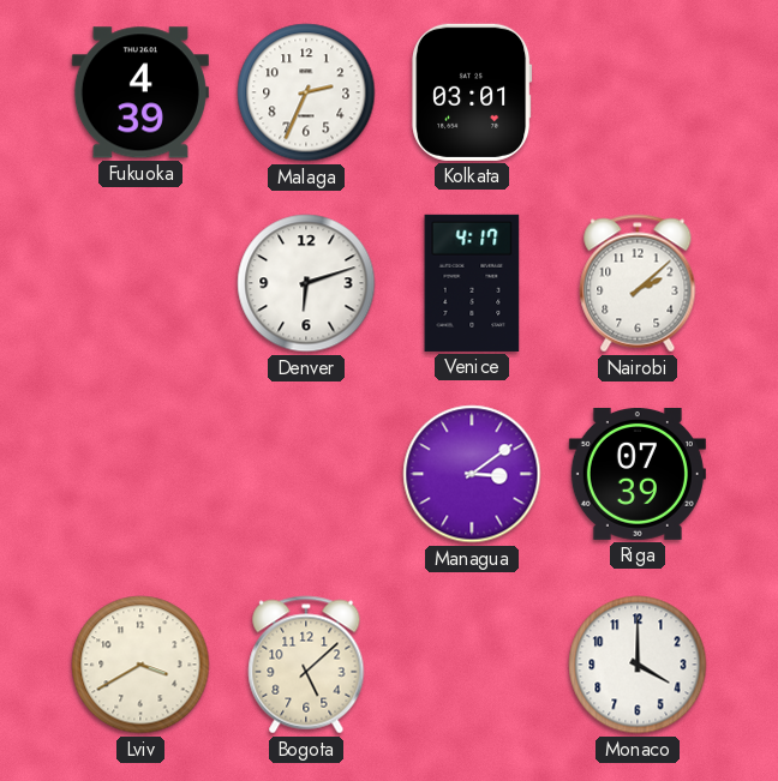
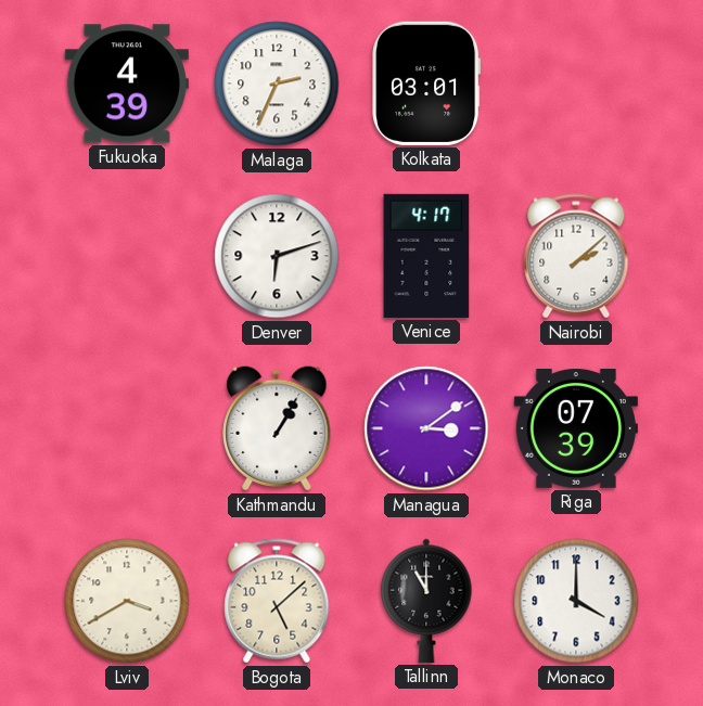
Kathmandu: none -> 1:05
Tallinn: none -> 11:00
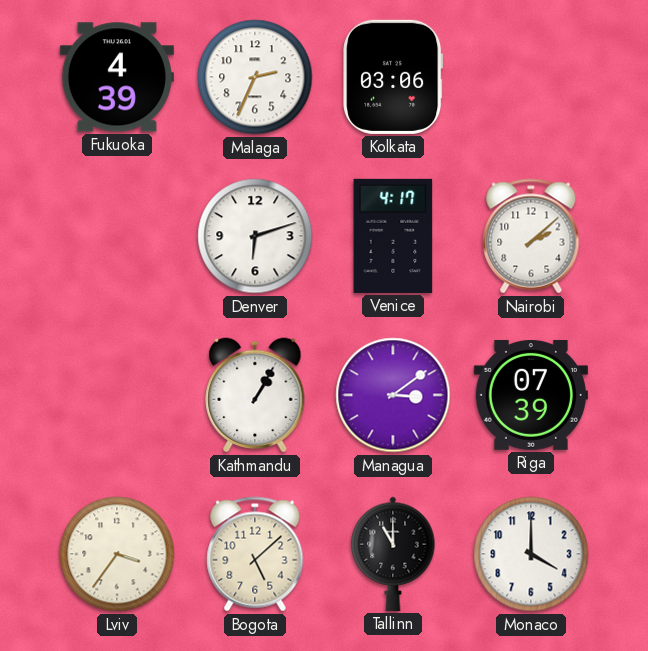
Kolkata: 03:01 -> 03:06
Lviv: 3:40 -> 3:36
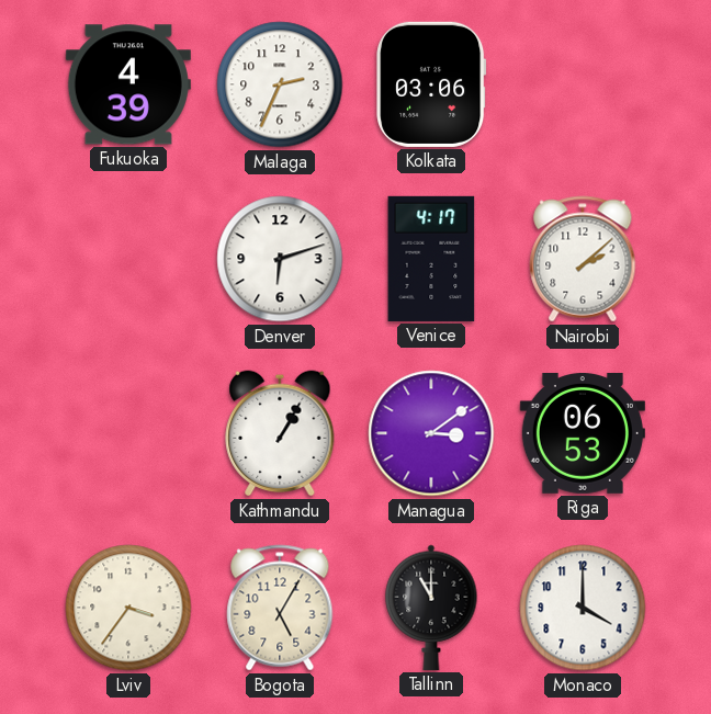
Riga: 07:39 -> 06:53
Bogota: 5:08 -> 5:05
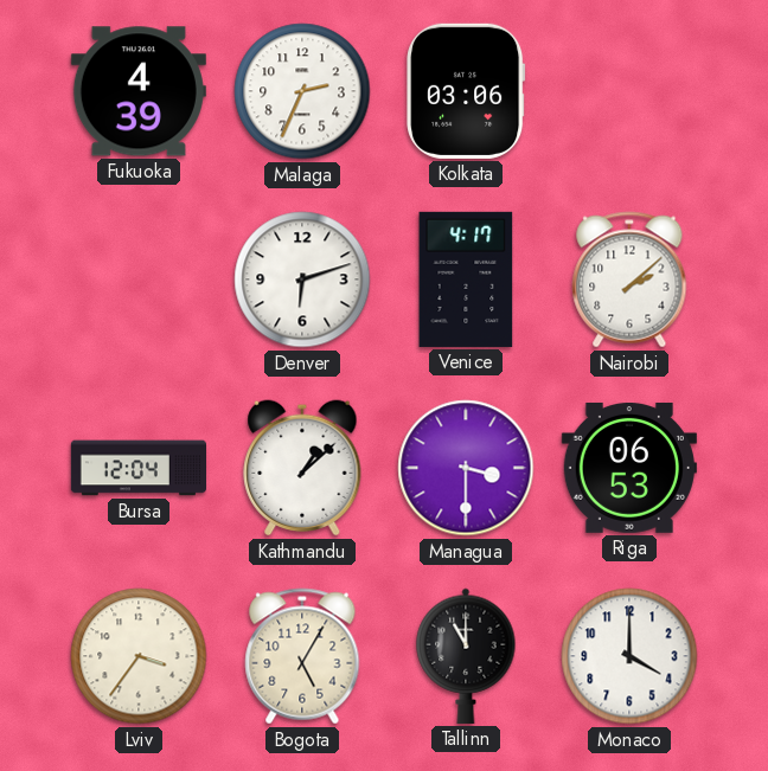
Bursa: none -> 12:04
Kathmandu: 1:05 -> 1:08
Managua: 3:09 -> 3:30
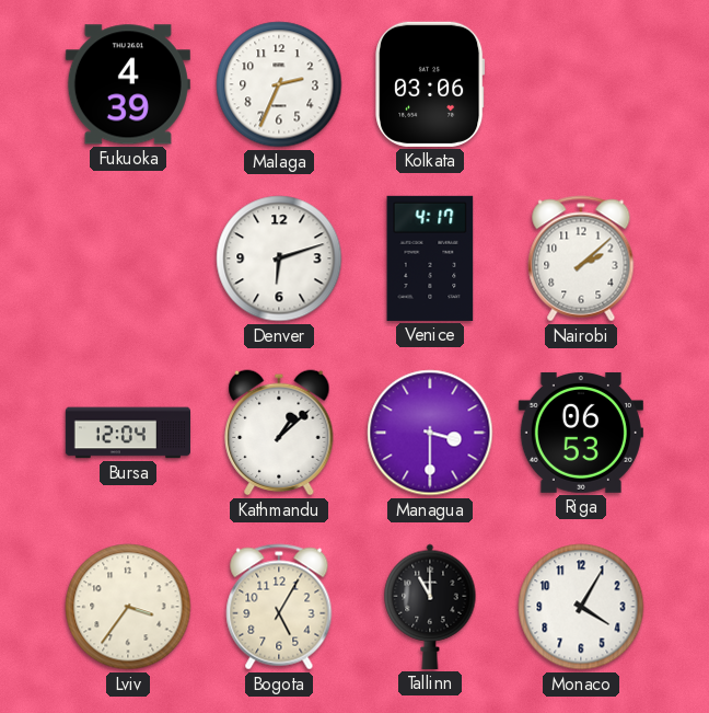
Monaco: 4:00 -> 4:05
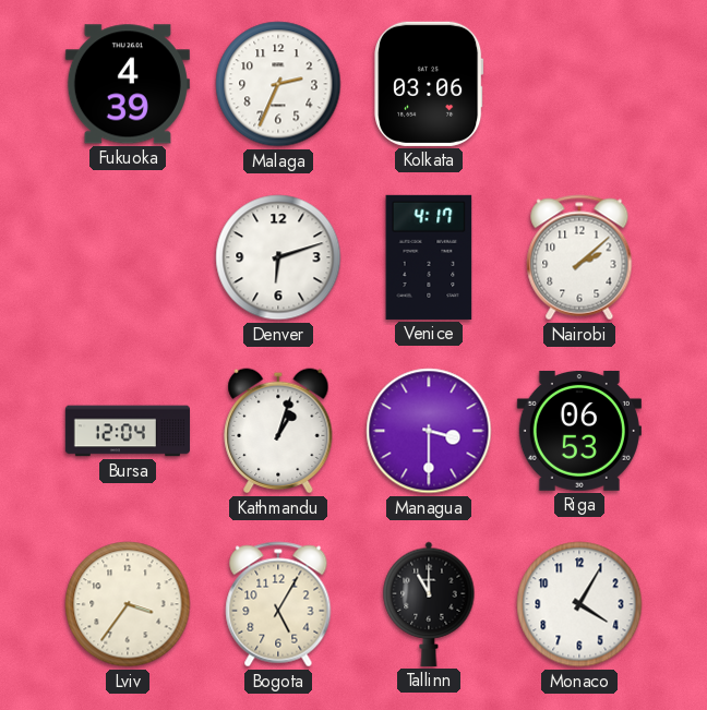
Kathmandu: 1:08 -> 1:03
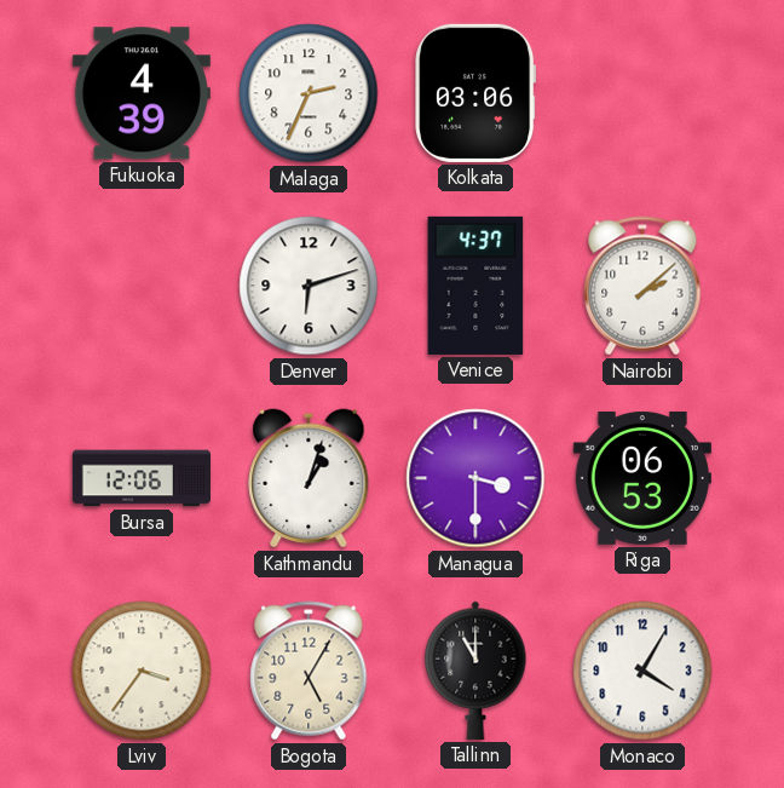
Venice: 4:17 -> 4:37
Bursa: 12:04 -> 12:06
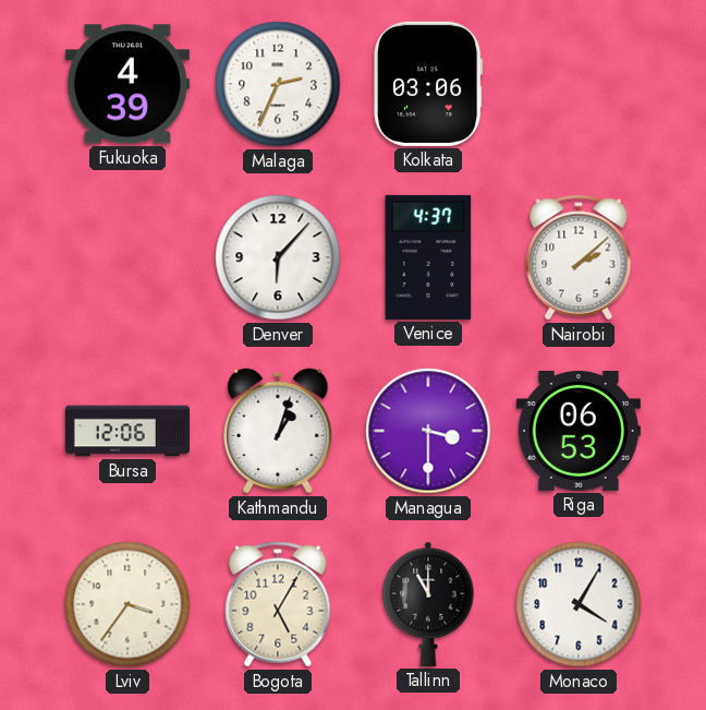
Denver: 6:12 -> 6:07
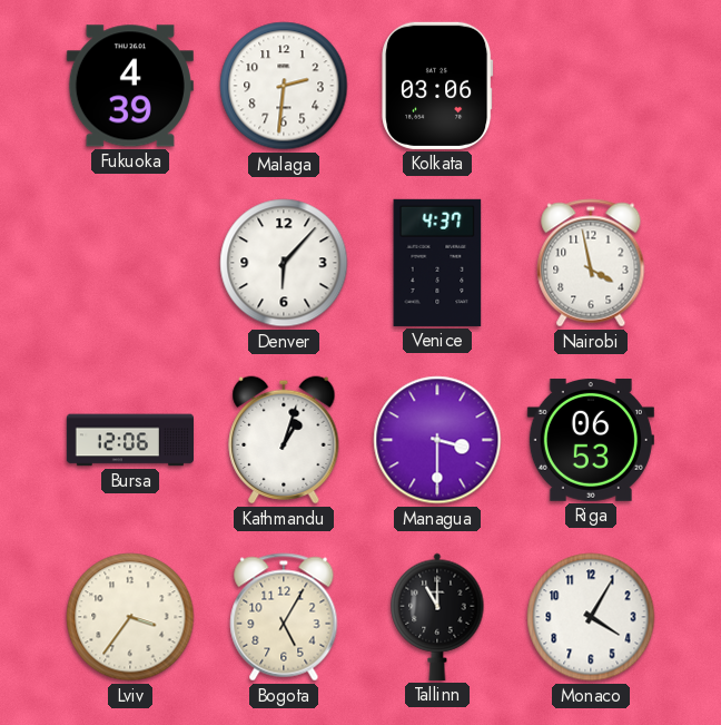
Malaga: 2:34 -> 2:31
Nairobi: 2:08 -> 3:58
